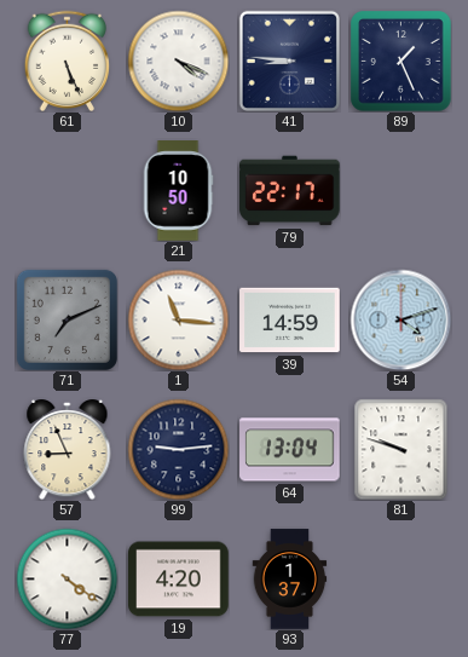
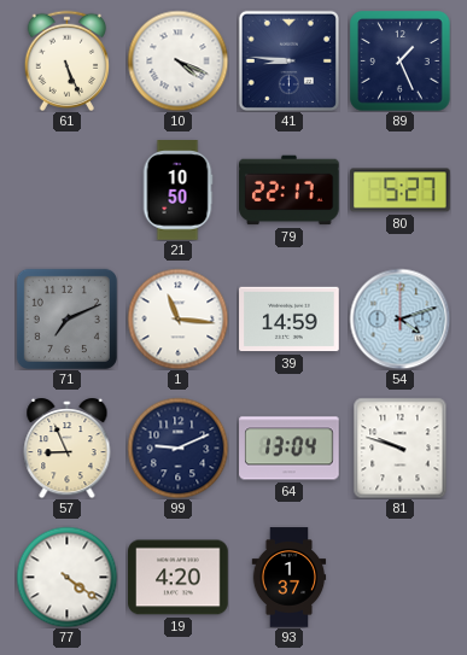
80: none -> 5:27
99: 9:14 -> 9:11
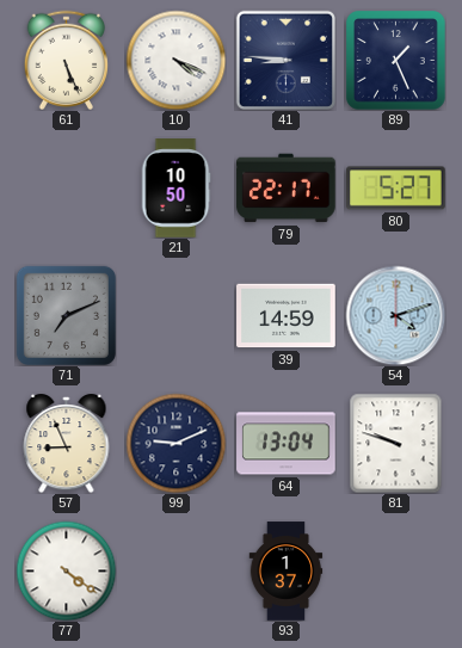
1: 11:16 -> none
19: 4:20 -> none
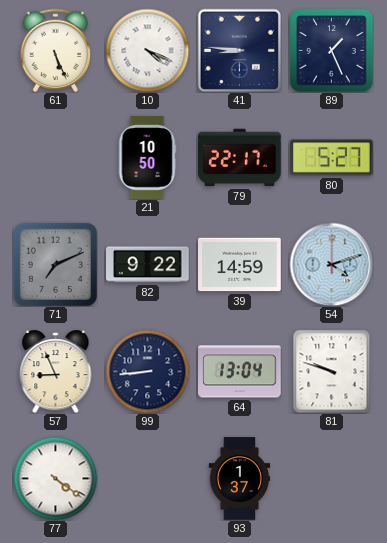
82: none -> 9:22
99: 9:11 -> 8:44
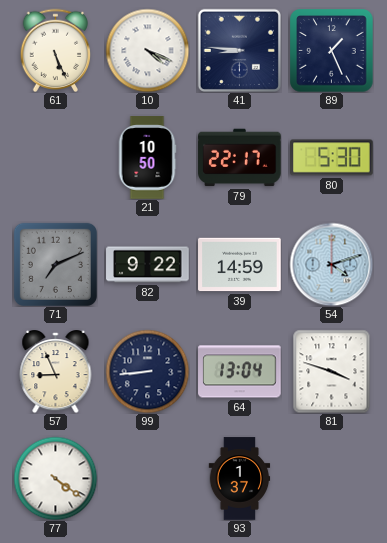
80: 5:27 -> 5:30
81: 9:48 -> 3:48
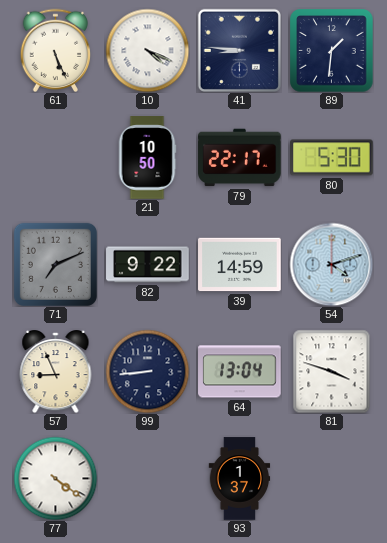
89: 1:26 -> 1:31
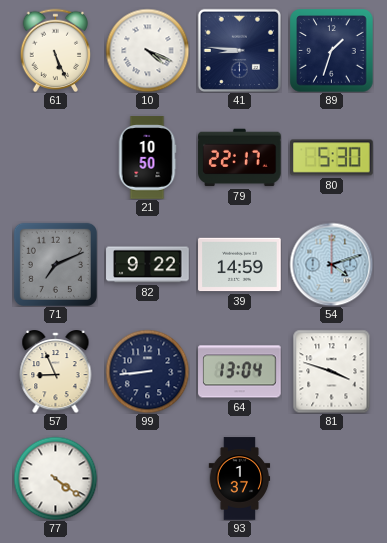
89: 1:31 -> 1:33
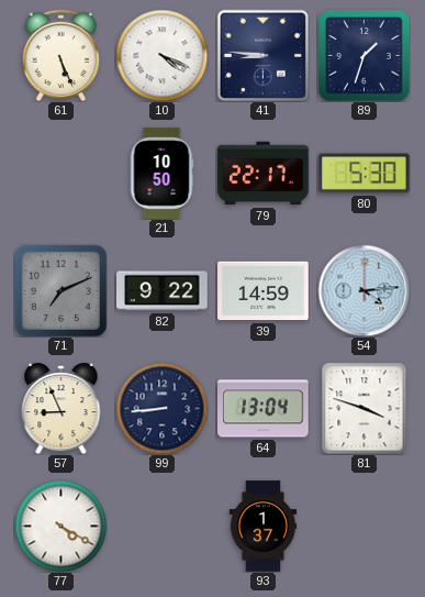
54: 4:12 -> 4:14
77: 4:21 -> 4:20
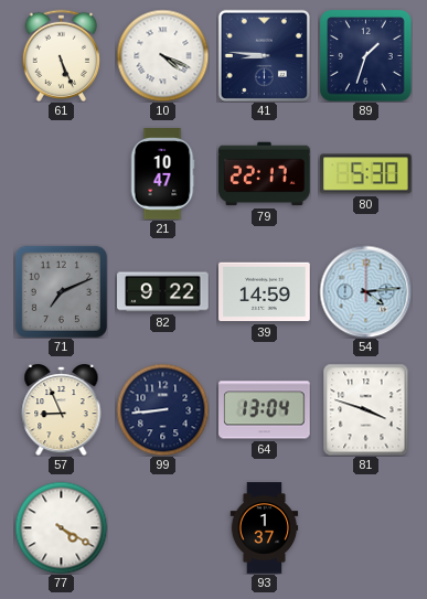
21: 10:50 -> 10:47
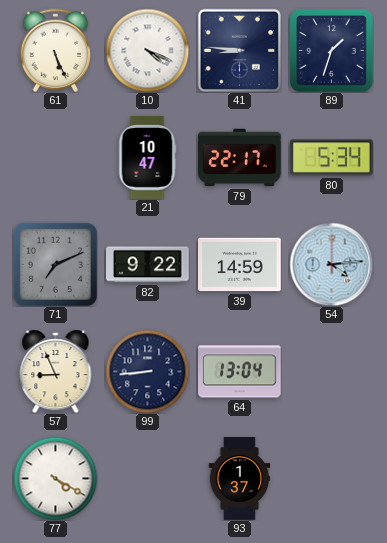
80: 5:30 -> 5:34
81: 3:48 -> none
